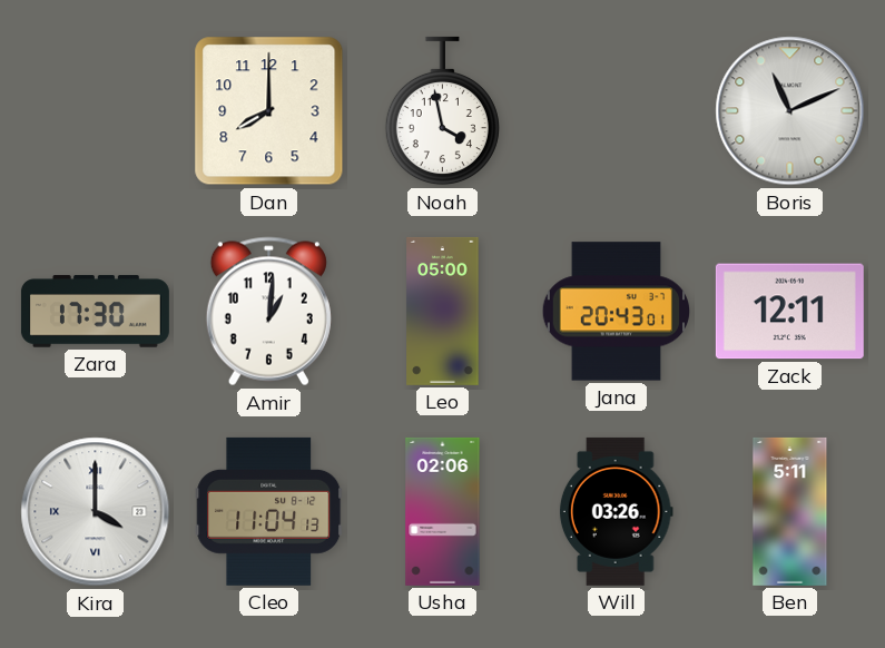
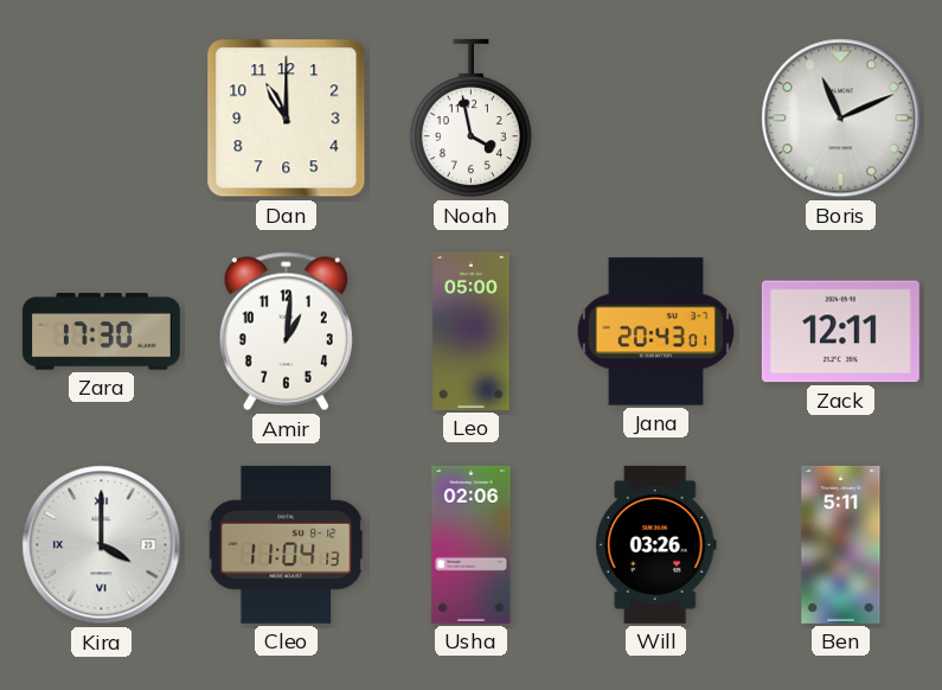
Dan: 8:00 -> 11:00
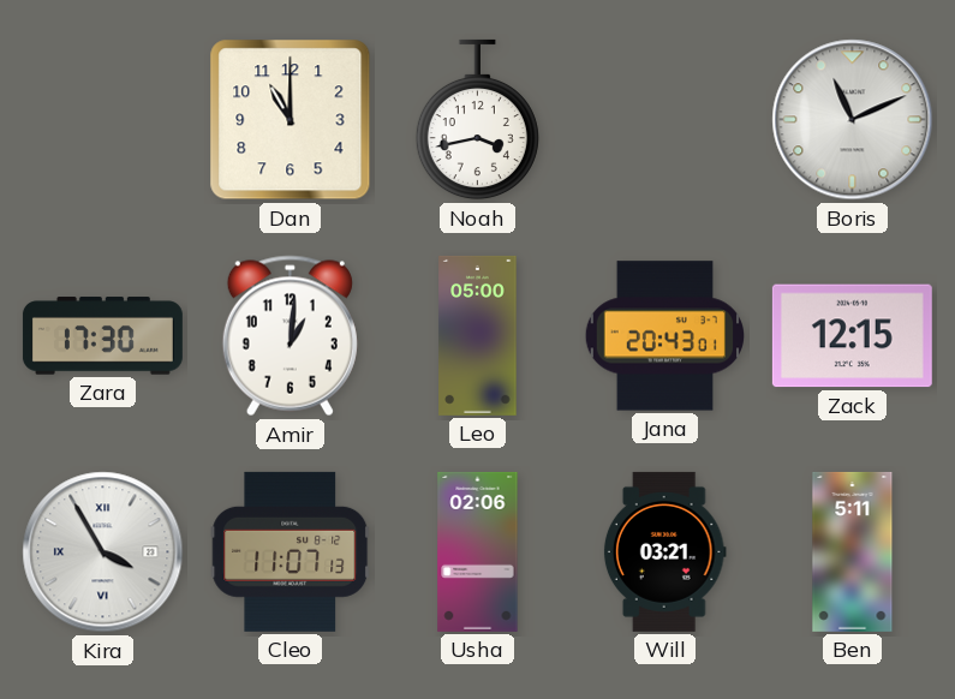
Noah: 3:58 -> 3:43
Zack: 12:11 -> 12:15
Kira: 4:00 -> 3:55
Cleo: 11:04 -> 11:07
Will: 03:26 -> 03:21
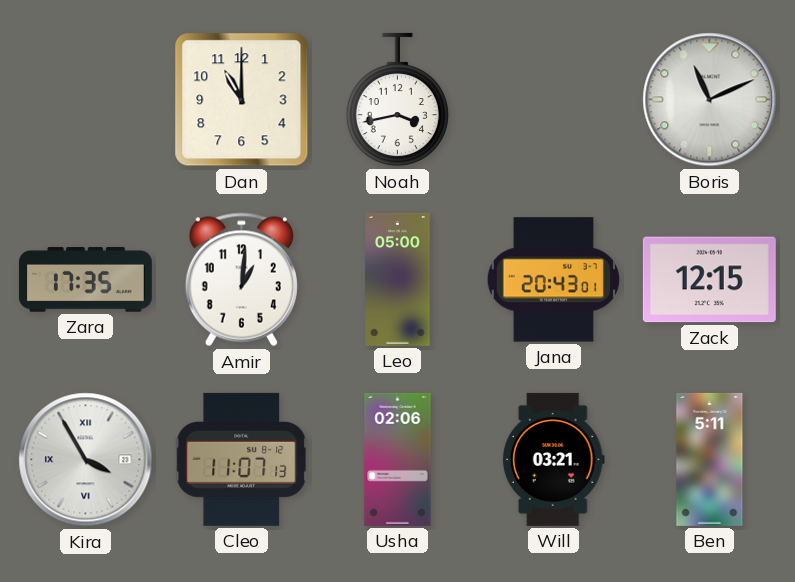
Zara: 17:30 -> 17:35
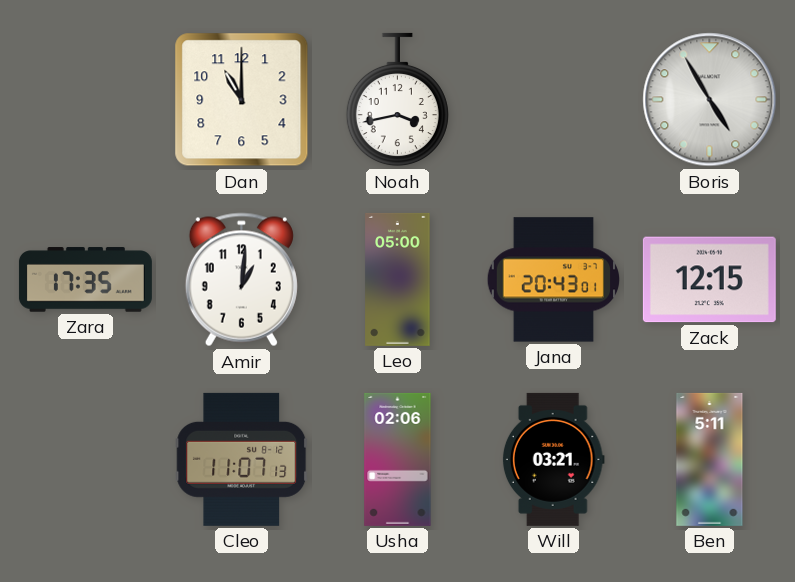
Boris: 11:11 -> 4:55
Kira: 3:55 -> none
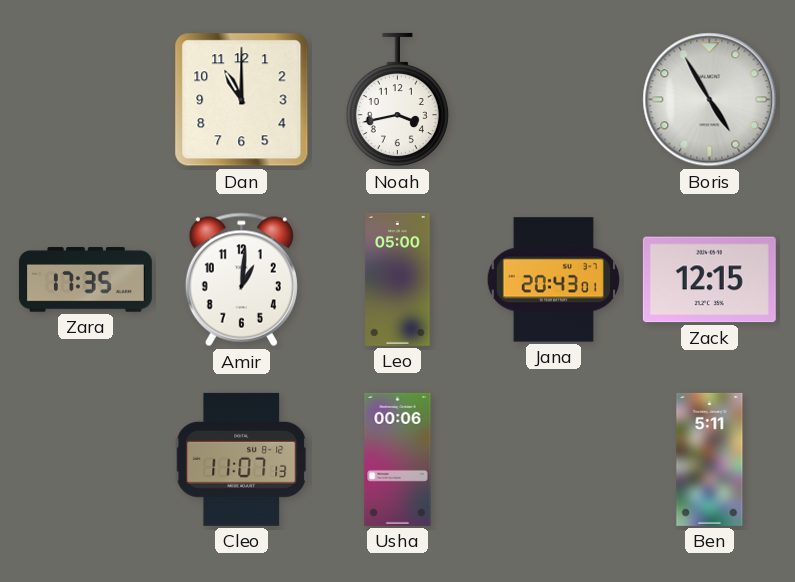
Usha: 02:06 -> 00:06
Will: 03:21 -> none
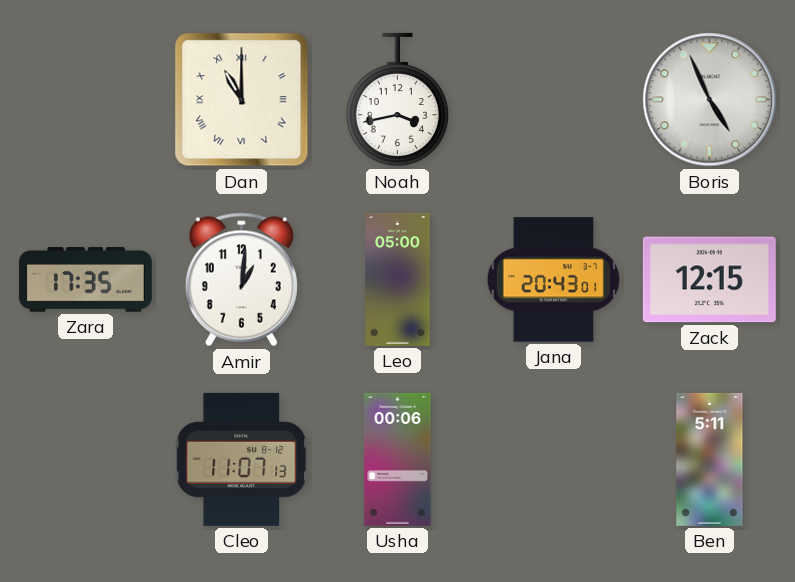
Dan numerals: Arabic -> Roman
Boris: 4:55 -> 4:56
